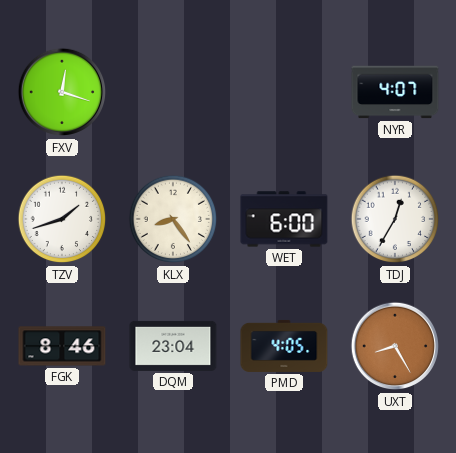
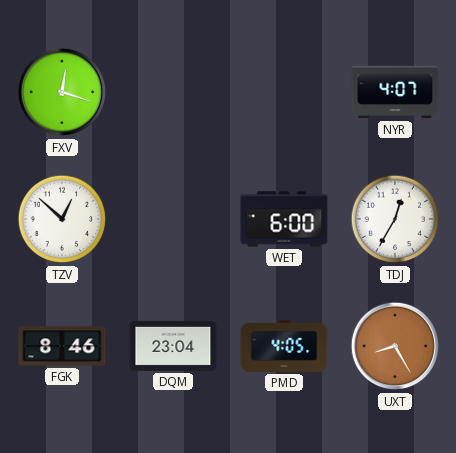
TZV: 1:42 -> 12:52
KLX: 8:24 -> none
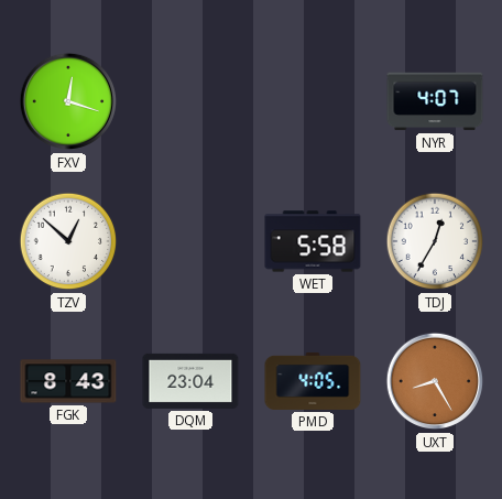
WET: 6:00 -> 5:58
FGK: 8:46 -> 8:43
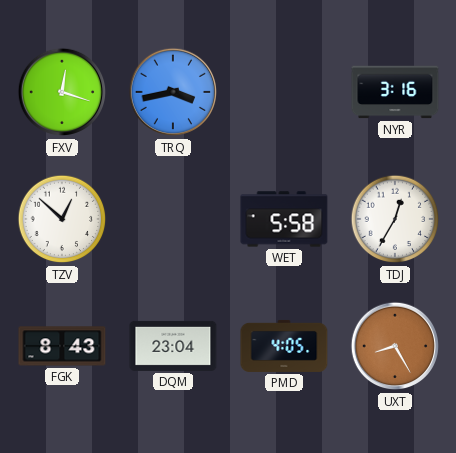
TRQ: none -> 3:43
NYR: 4:07 -> 3:16
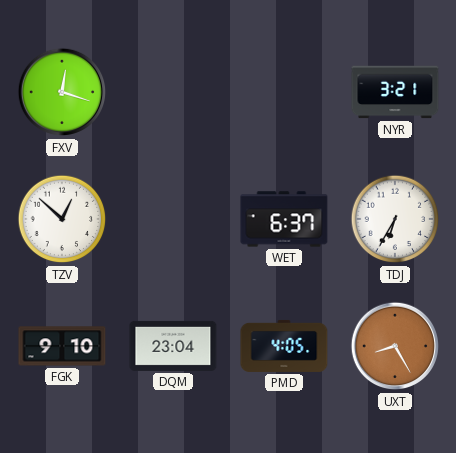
TRQ: 3:43 -> none
NYR: 3:16 -> 3:21
WET: 5:58 -> 6:37
TDJ: 12:35 -> 6:35
FGK: 8:43 -> 9:10
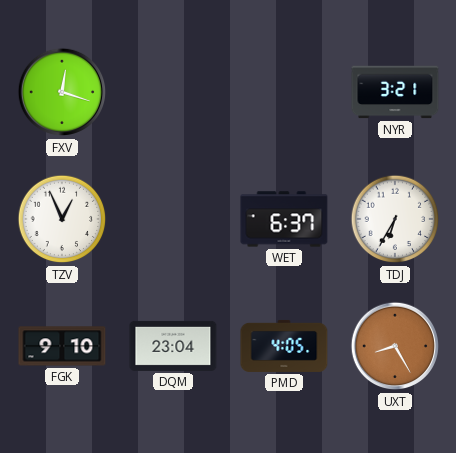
TZV: 12:52 -> 12:56
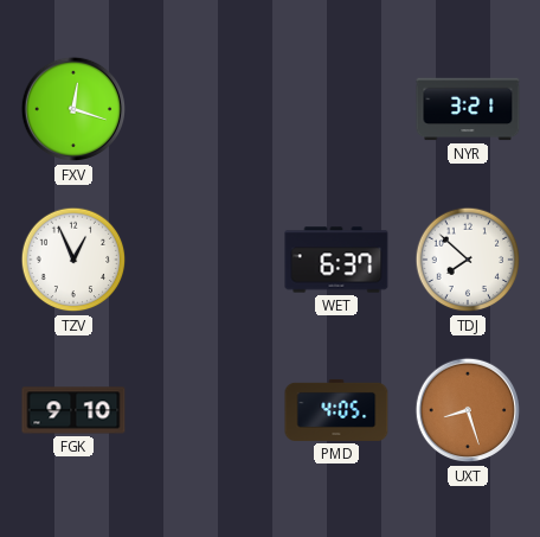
TDJ: 6:35 -> 7:52
DQM: 23:04 -> none
UXT: 8:25 -> 8:27
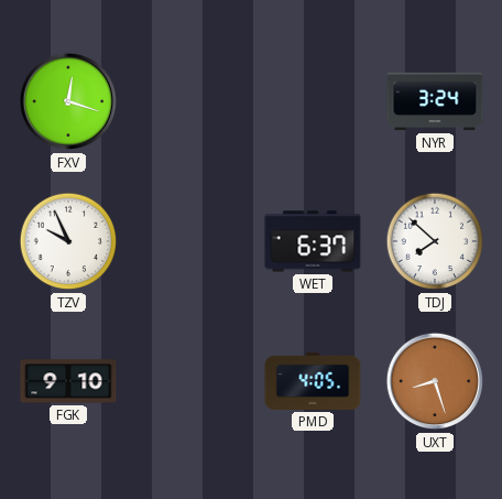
NYR: 3:21 -> 3:24
TZV: 12:56 -> 9:56
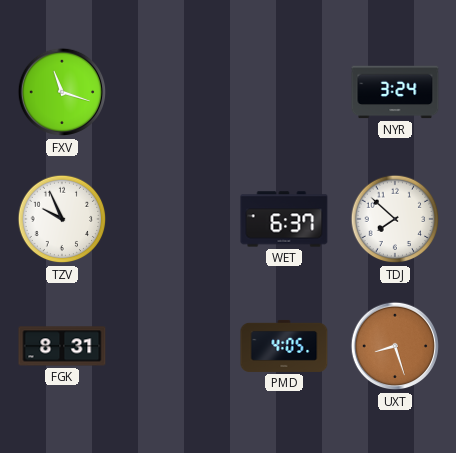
FXV: 12:18 -> 11:18
FGK: 9:10 -> 8:31
